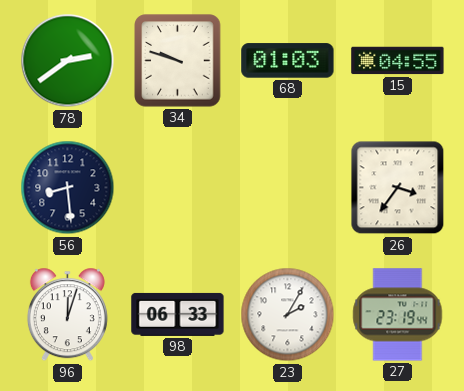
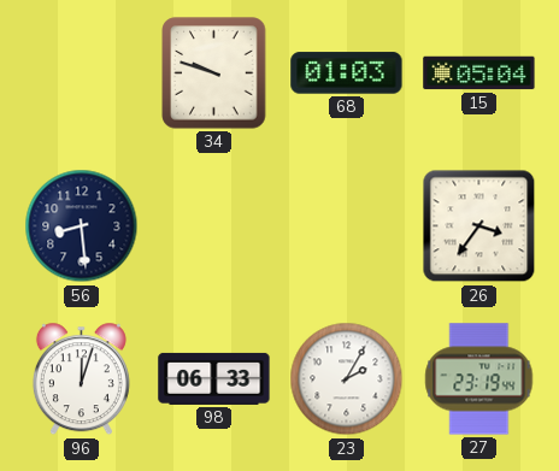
78: 2:39 -> none
15: 04:55 -> 05:04
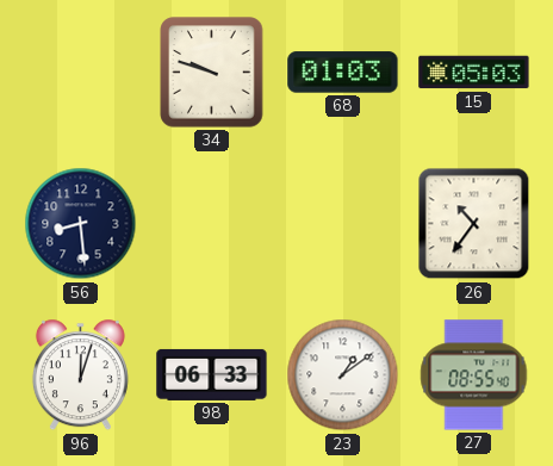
15: 05:04 -> 05:03
26: 3:36 -> 10:36
23: 2:05 -> 1:09
27: 23:19 -> 08:55
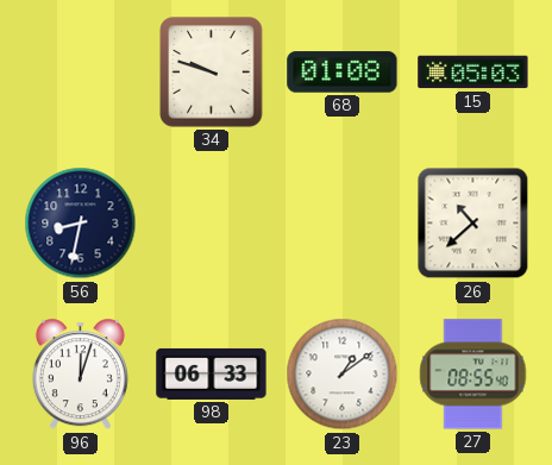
68: 01:03 -> 01:08
56: 8:29 -> 8:32
26: 10:36 -> 10:38
